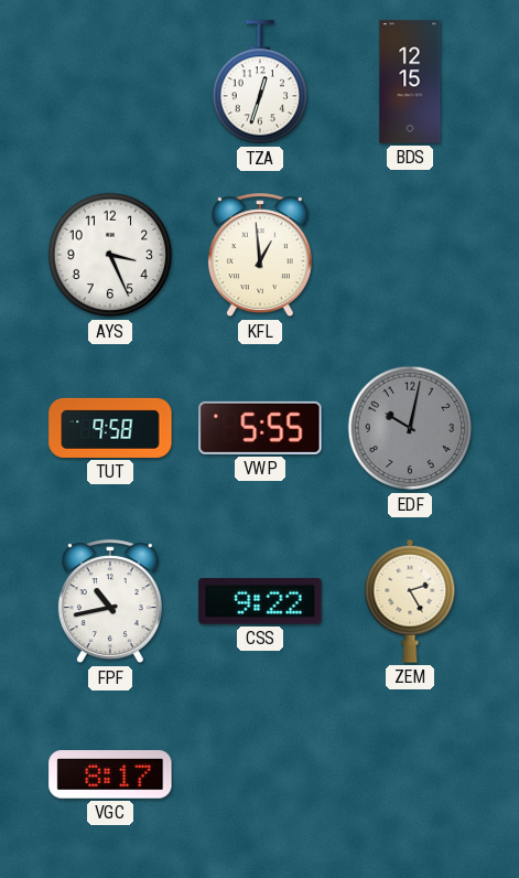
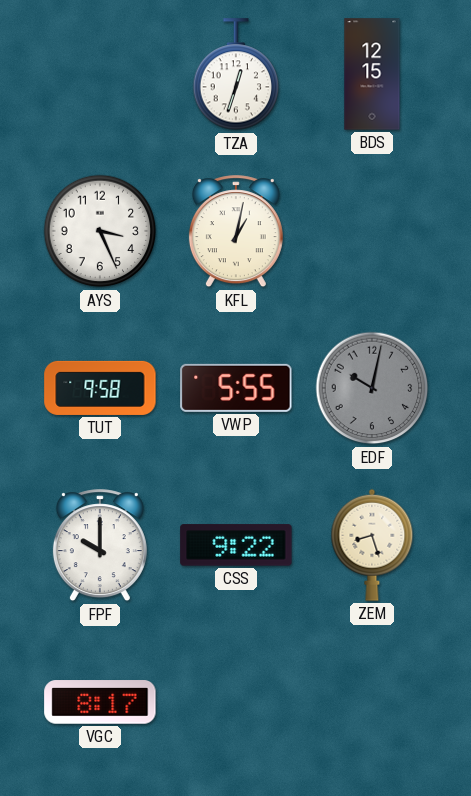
KFL: 12:59 -> 1:02
FPF: 10:43 -> 10:00
ZEM: 2:25 -> 8:27
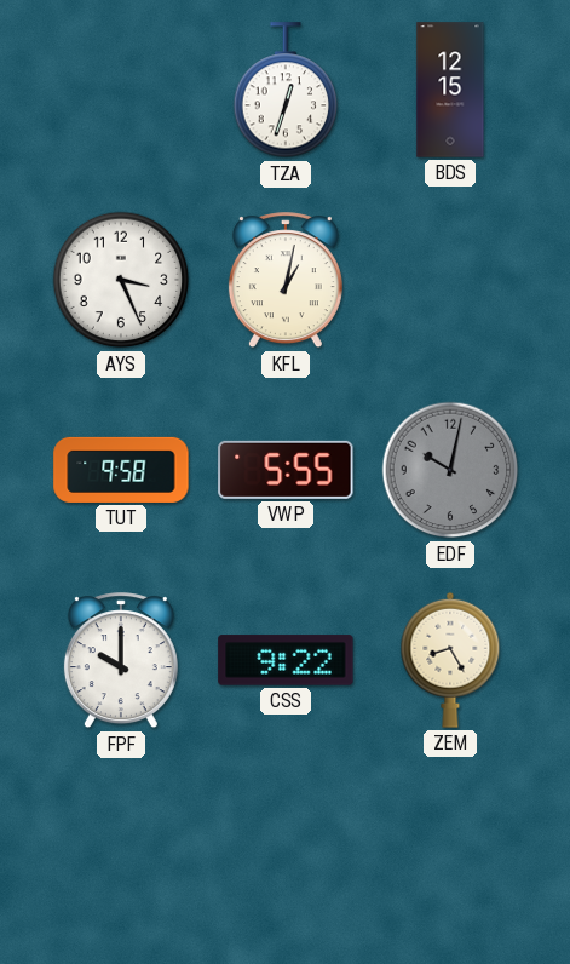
ZEM: 8:27 -> 8:25
VGC: 8:17 -> none
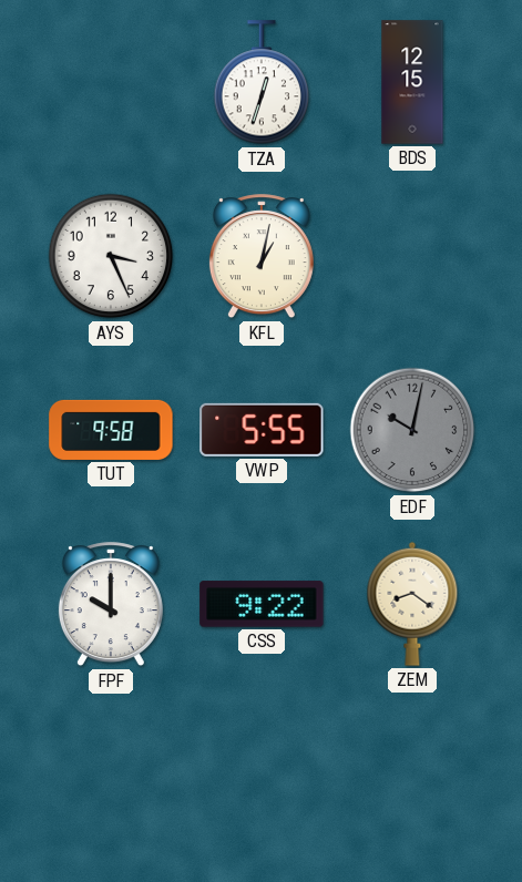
ZEM: 8:25 -> 8:21
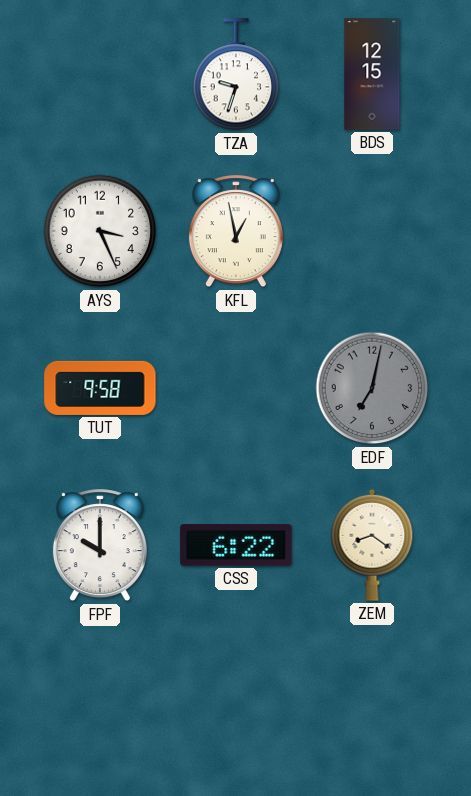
TZA: 12:33 -> 9:33
KFL: 1:02 -> 12:58
VWP: 5:55 -> none
EDF: 10:02 -> 7:02
CSS: 9:22 -> 6:22
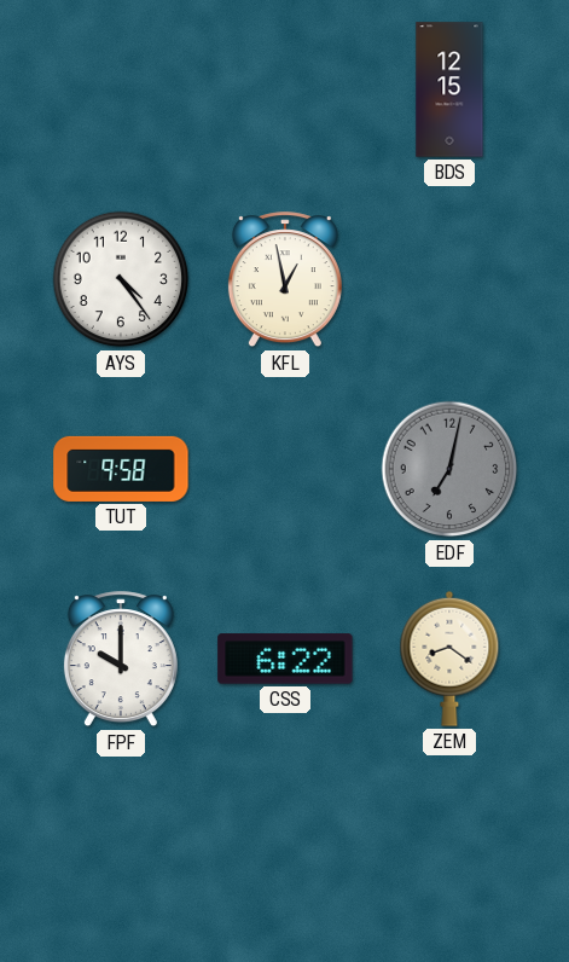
TZA: 9:33 -> none
AYS: 3:26 -> 4:24
